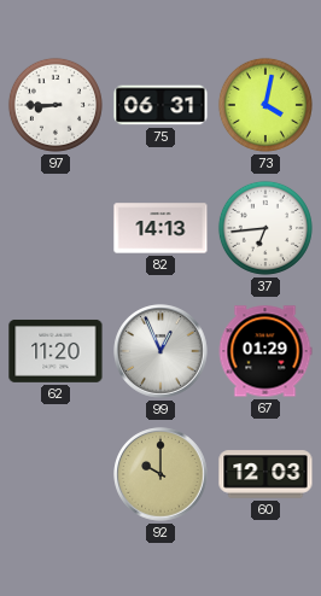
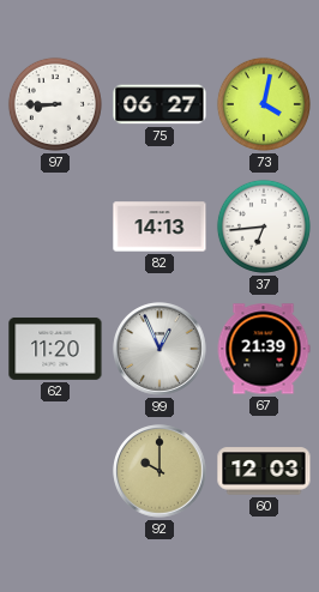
75: 06:31 -> 06:27
67: 01:29 -> 21:39
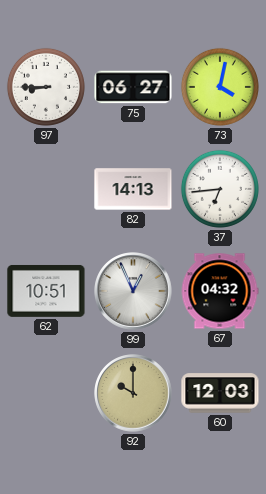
62: 11:20 -> 10:51
67: 21:39 -> 04:32
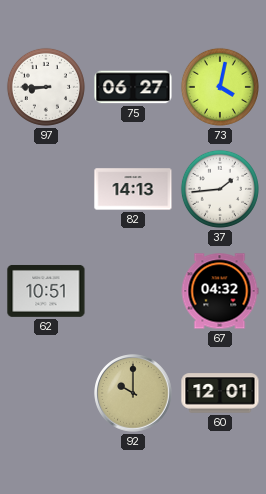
37: 6:44 -> 1:44
99: 12:56 -> none
60: 12:03 -> 12:01
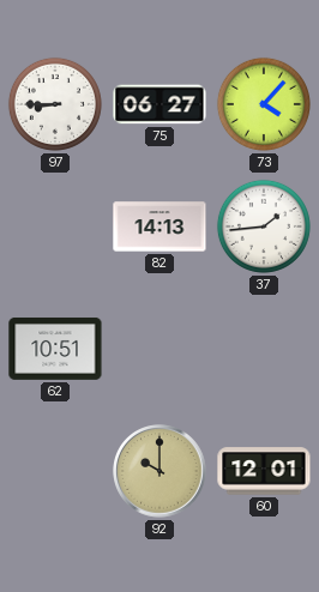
73: 4:02 -> 4:07
67: 04:32 -> none
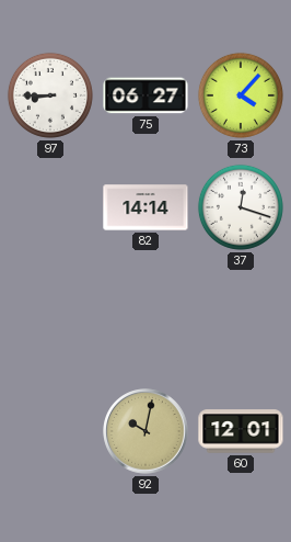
82: 14:13 -> 14:14
37: 1:44 -> 12:18
62: 10:51 -> none
92: 10:00 -> 10:02
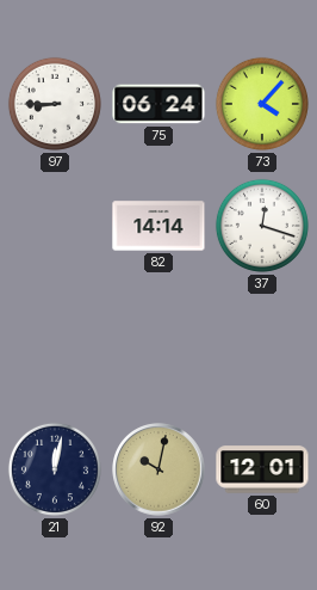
75: 06:27 -> 06:24
21: none -> 12:02
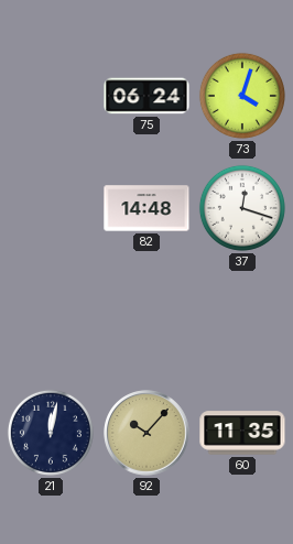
97: 8:45 -> none
73: 4:07 -> 4:03
82: 14:14 -> 14:48
92: 10:02 -> 10:07
60: 12:01 -> 11:35
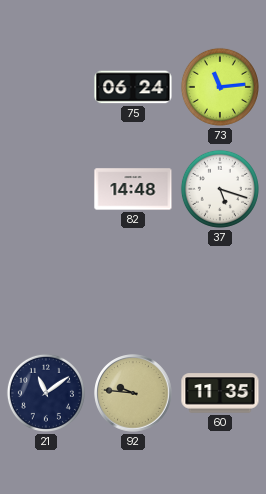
73: 4:03 -> 11:14
37: 12:18 -> 5:18
21: 12:02 -> 11:09
92: 10:07 -> 9:46
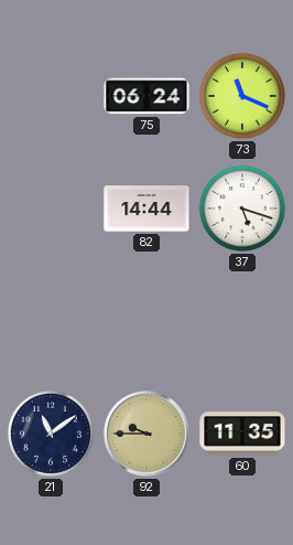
73: 11:14 -> 11:19
82: 14:48 -> 14:44
92: 9:46 -> 9:45
